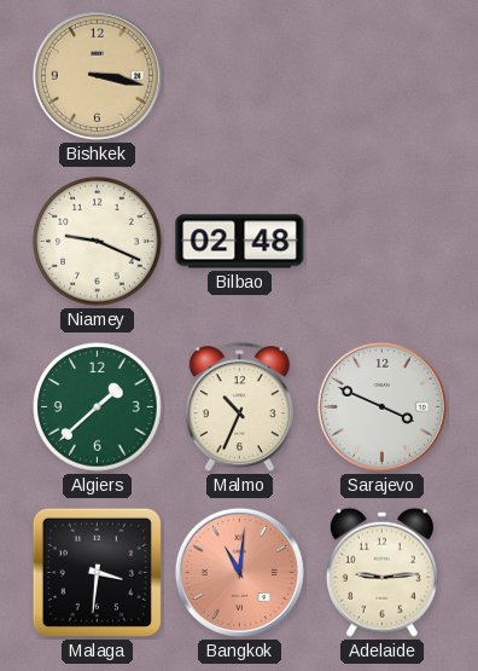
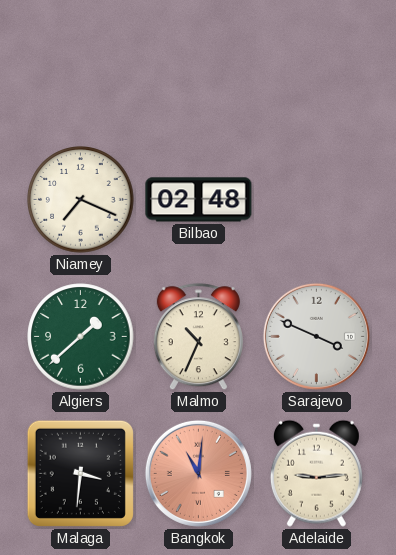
Bishkek: 3:17 -> none
Niamey: 9:19 -> 7:19
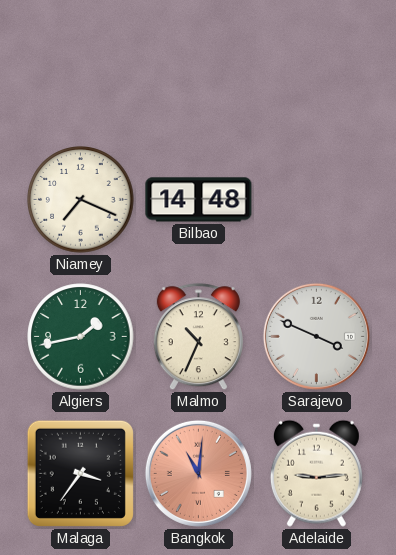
Bilbao: 02:48 -> 14:48
Algiers: 1:38 -> 1:43
Malaga: 3:31 -> 3:36
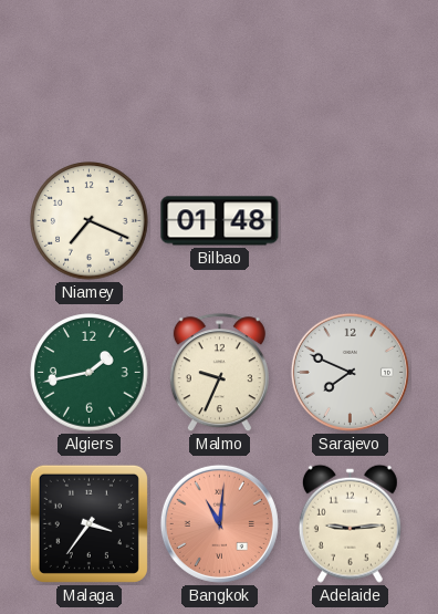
Bilbao: 14:48 -> 01:48
Malmo: 10:34 -> 9:34
Sarajevo: 3:49 -> 7:49
